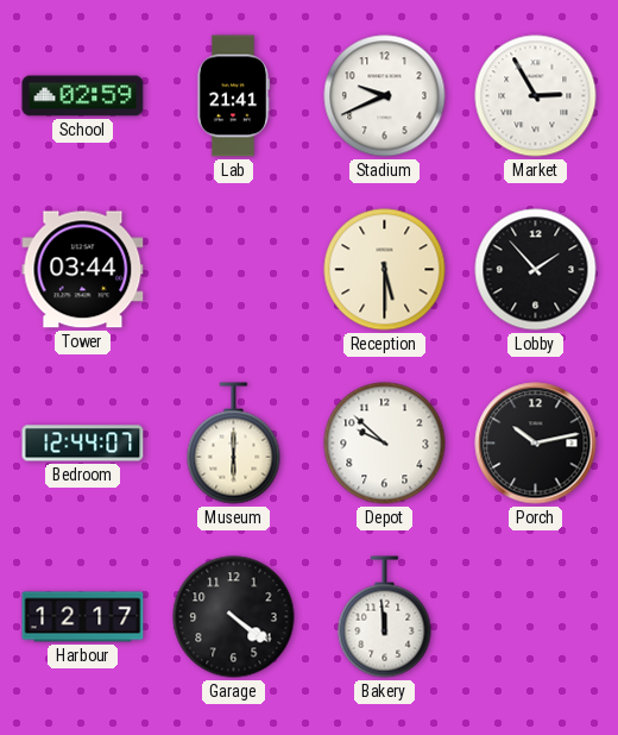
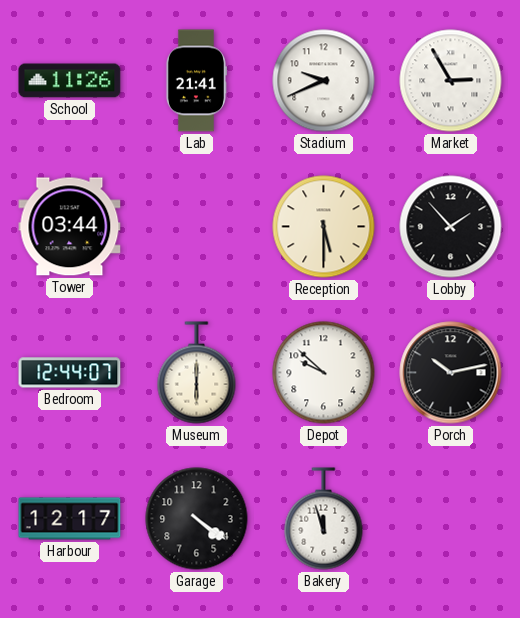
School: 02:59 -> 11:26
Bakery: 11:59 -> 11:57
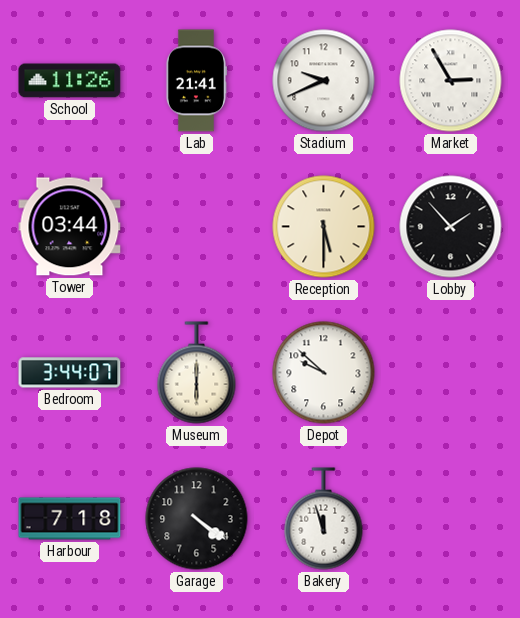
Bedroom: 12:44 -> 3:44
Porch: 10:13 -> none
Harbour: 12:17 -> 7:18
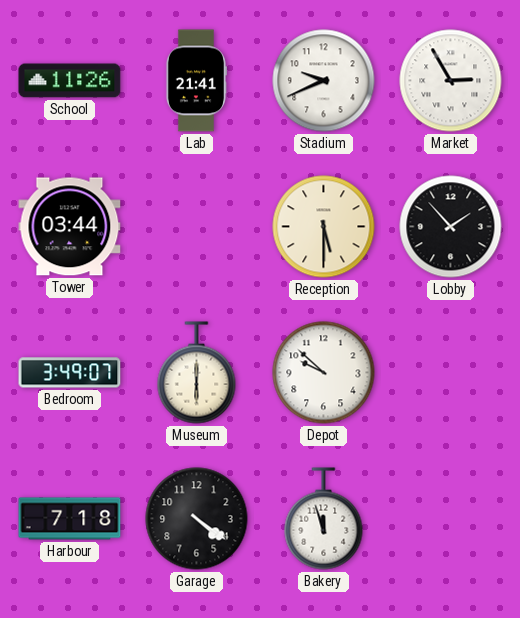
Bedroom: 3:44 -> 3:49
